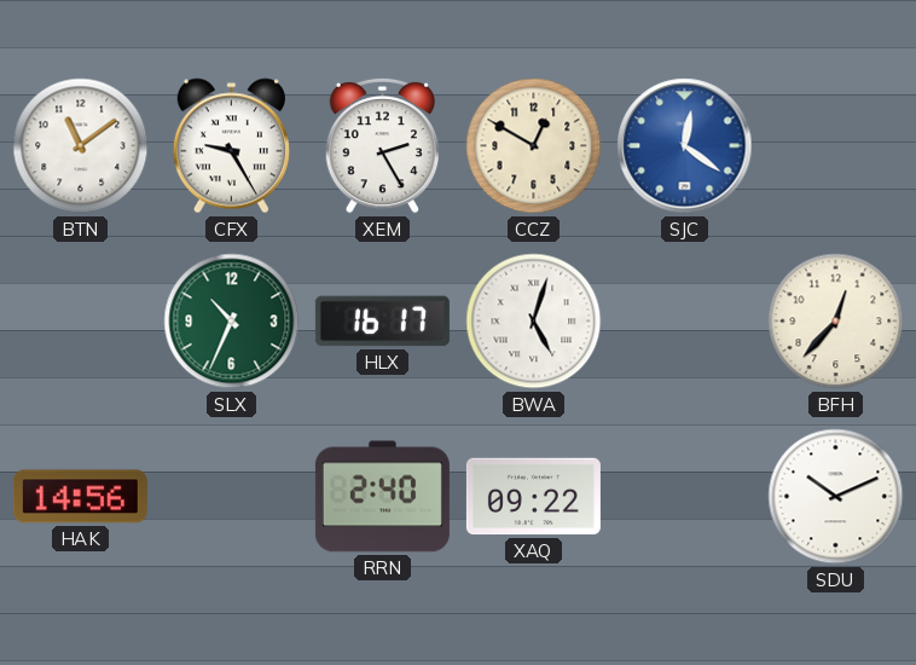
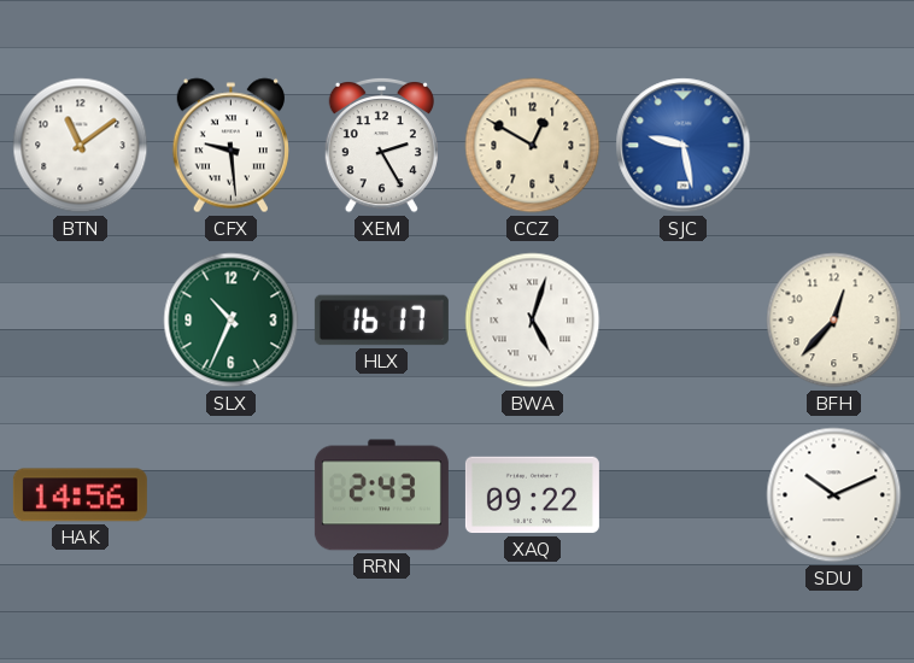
CFX: 9:25 -> 9:29
SJC: 12:21 -> 9:28
RRN: 2:40 -> 2:43
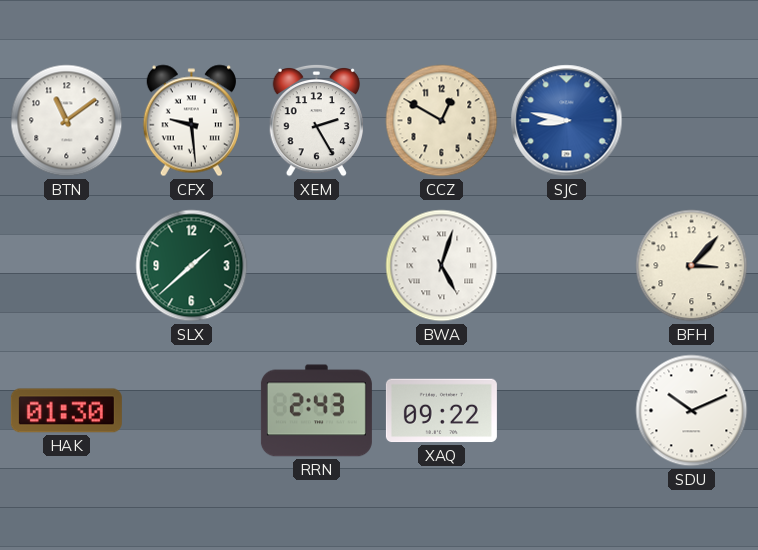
SJC: 9:28 -> 8:47
SLX: 10:34 -> 1:38
HLX: 16:17 -> none
BFH: 12:37 -> 3:07
HAK: 14:56 -> 01:30
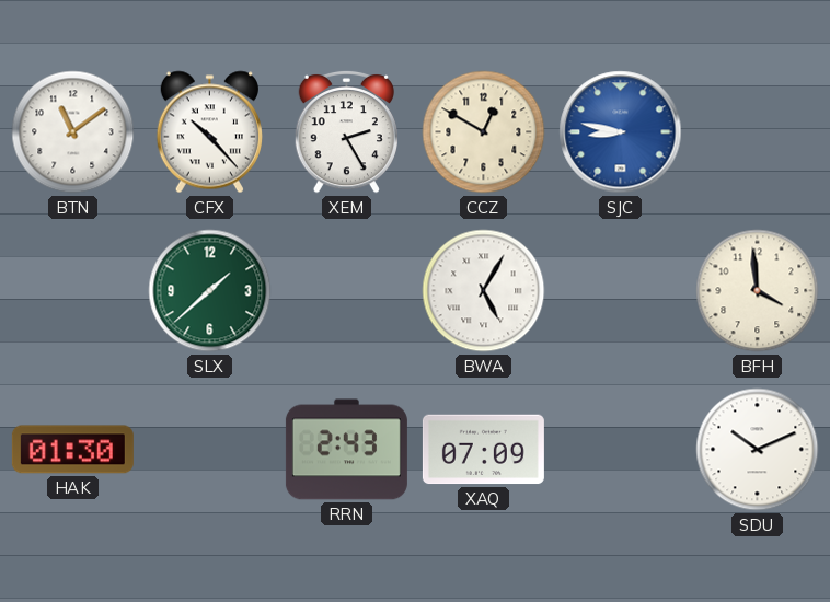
CFX: 9:29 -> 10:23
BWA: 5:03 -> 5:05
BFH: 3:07 -> 3:59
XAQ: 09:22 -> 07:09
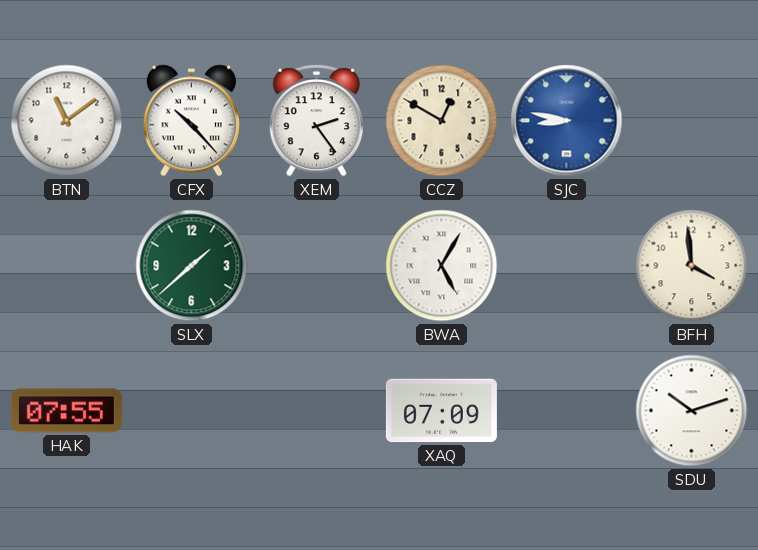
XEM: 2:25 -> 2:24
HAK: 01:30 -> 07:55
RRN: 2:43 -> none
SDU: 10:11 -> 10:12
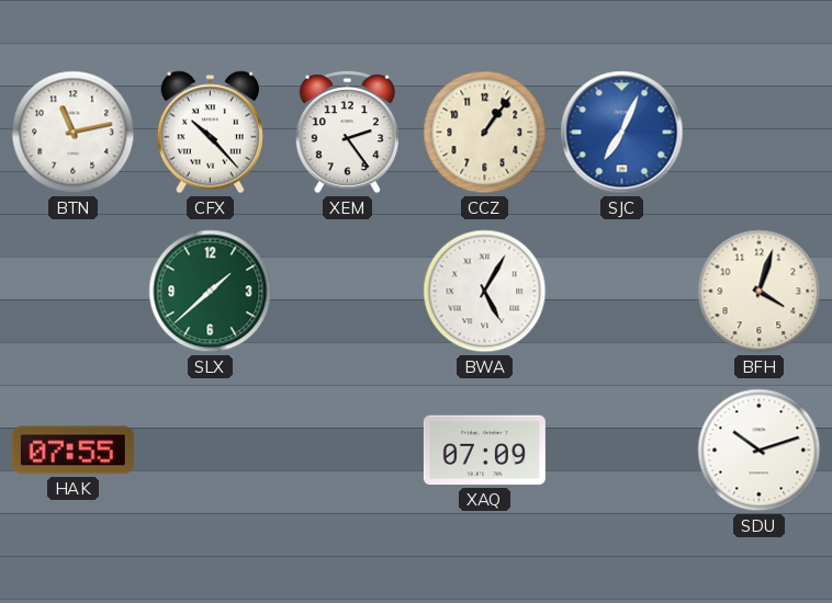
BTN: 11:09 -> 11:13
CCZ: 12:50 -> 1:06
SJC: 8:47 -> 7:04
BFH: 3:59 -> 4:03
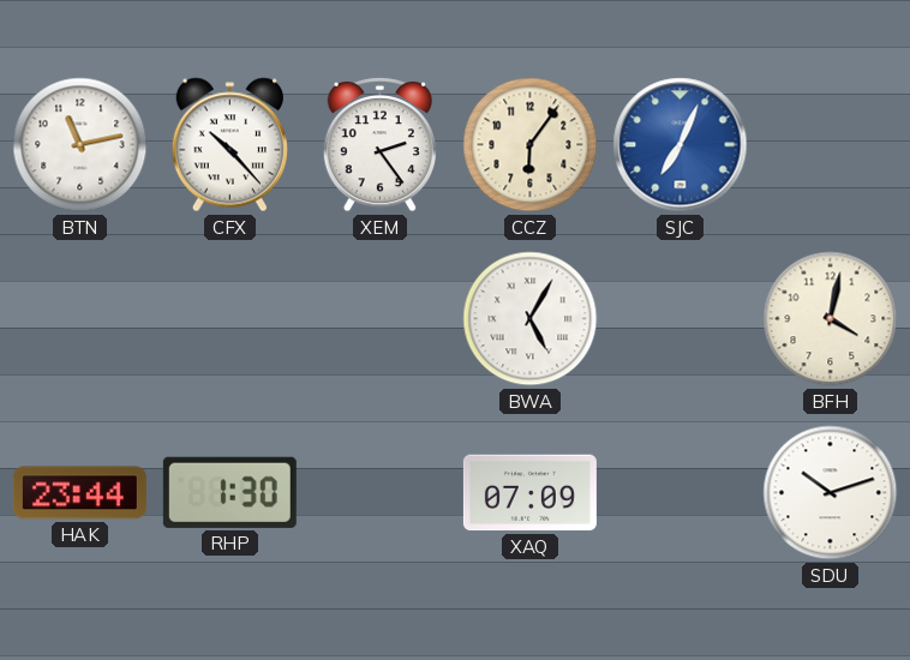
CCZ: 1:06 -> 6:06
SLX: 1:38 -> none
BFH: 4:03 -> 4:02
HAK: 07:55 -> 23:44
RHP: none -> 1:30
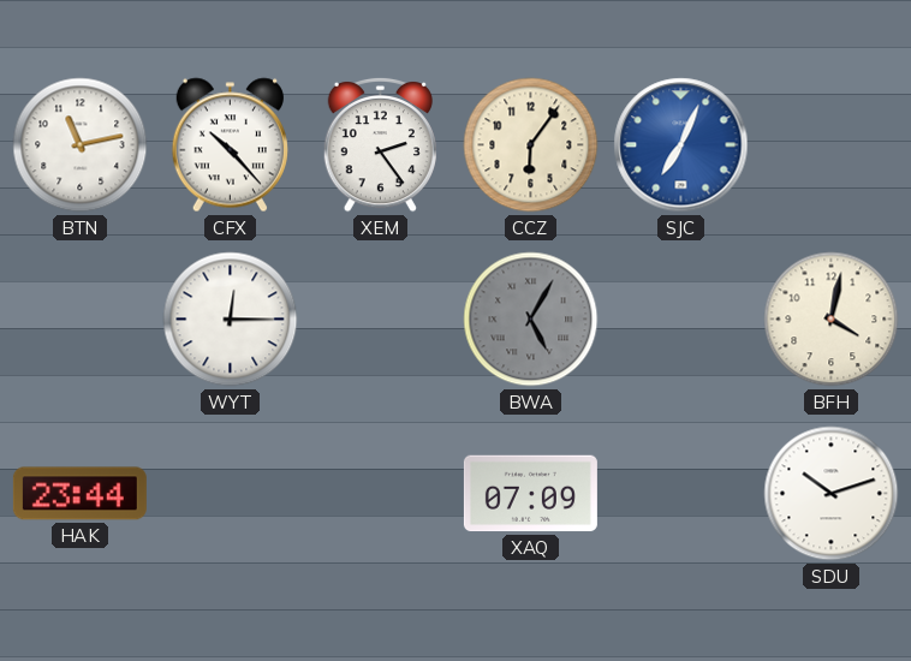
WYT: none -> 12:15
BWA dial: white -> grey
RHP: 1:30 -> none
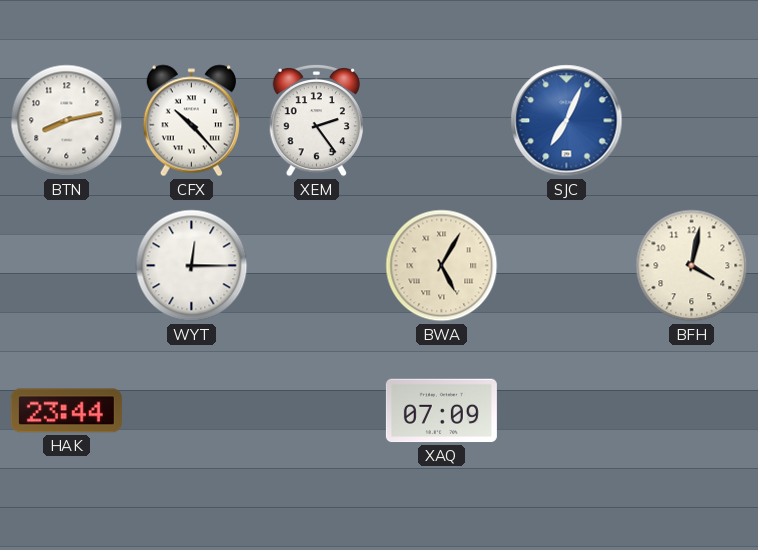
BTN: 11:13 -> 8:13
CCZ: 6:06 -> none
BWA dial: grey -> cream
SDU: 10:12 -> none
